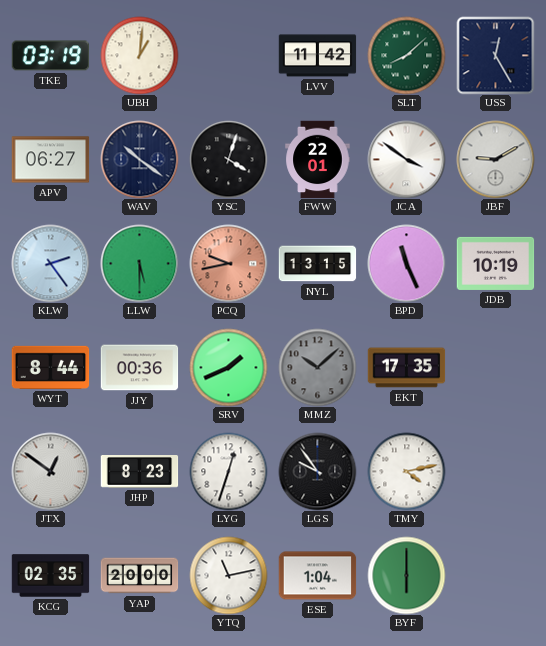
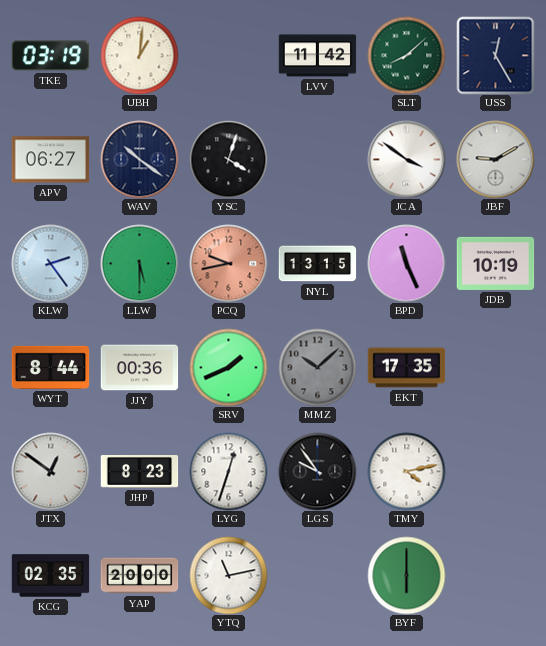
FWW: 22:01 -> none
ESE: 1:04 -> none
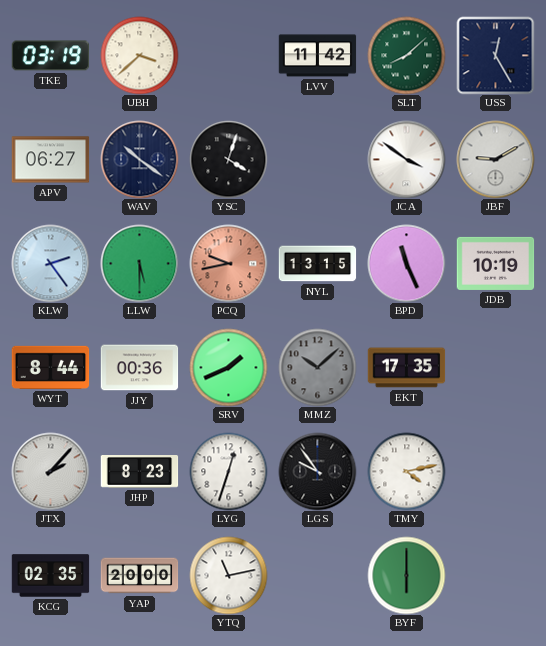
UBH: 1:01 -> 3:38
JTX: 12:51 -> 2:07
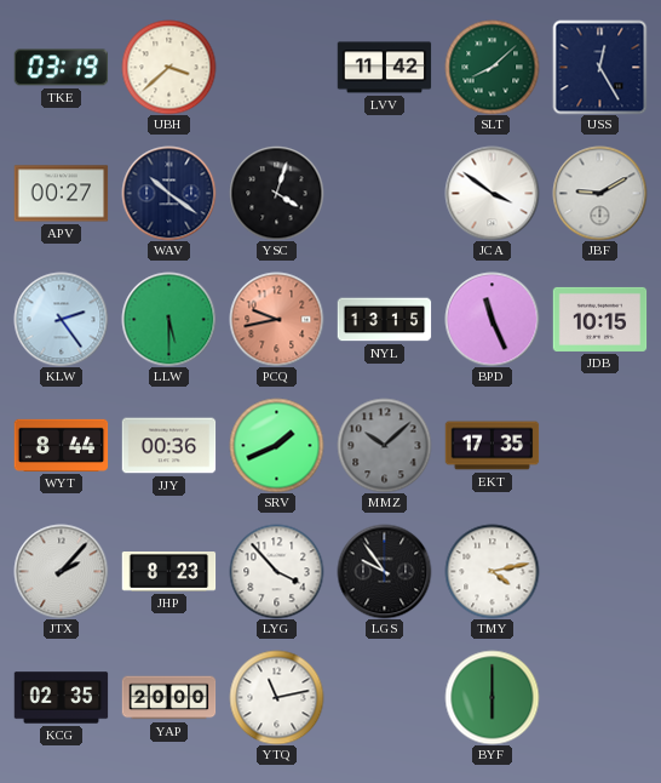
APV: 06:27 -> 00:27
JDB: 10:19 -> 10:15
LYG: 12:33 -> 3:53
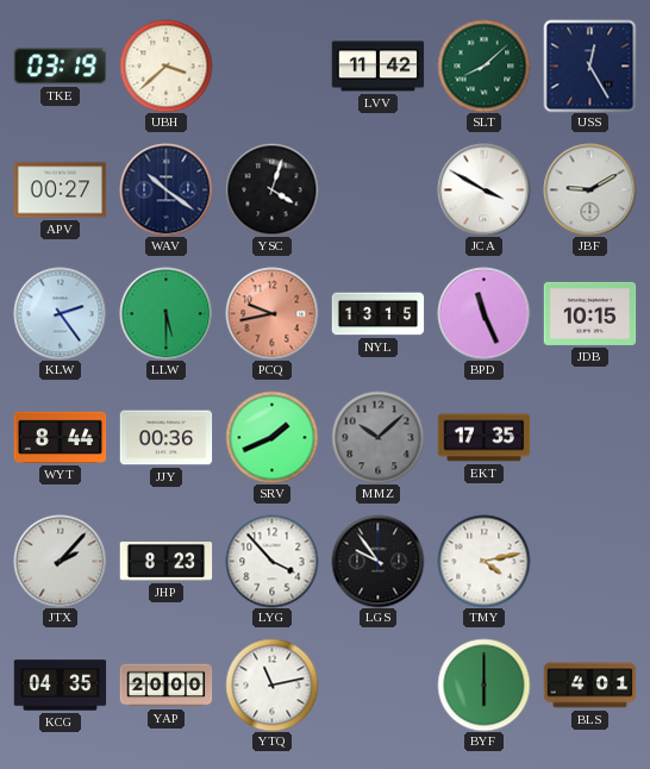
JCA: 3:51 -> 3:50
KCG: 02:35 -> 04:35
BLS: none -> 4:01
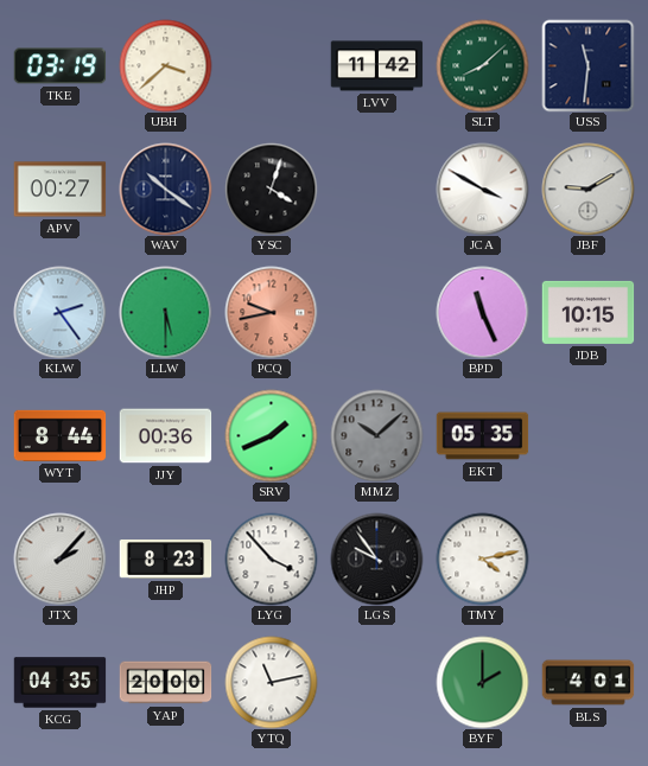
USS: 12:25 -> 11:31
NYL: 13:15 -> none
EKT: 17:35 -> 05:35
BYF: 6:00 -> 2:00
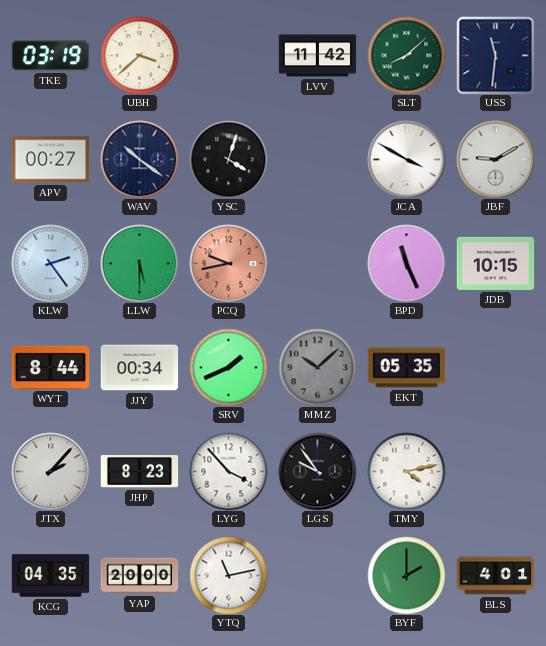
JJY: 00:36 -> 00:34
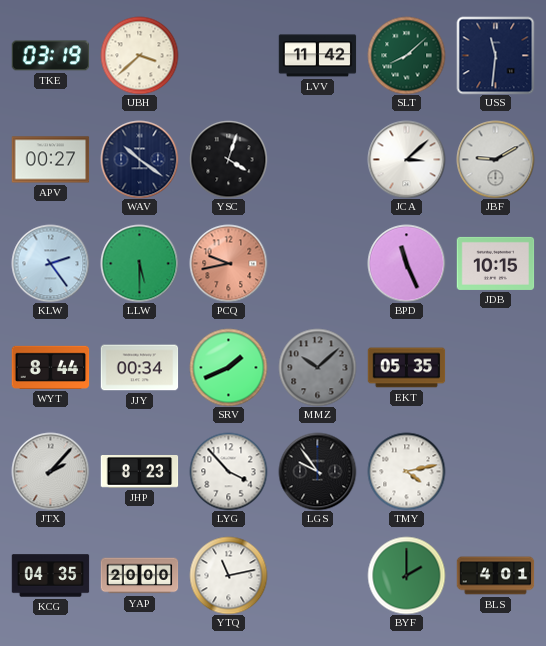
JCA: 3:50 -> 3:08
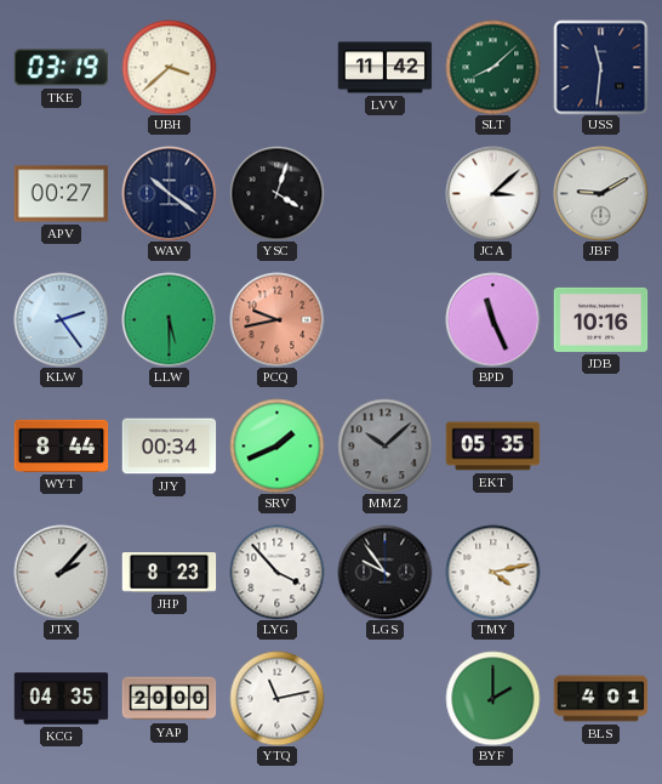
JDB: 10:15 -> 10:16
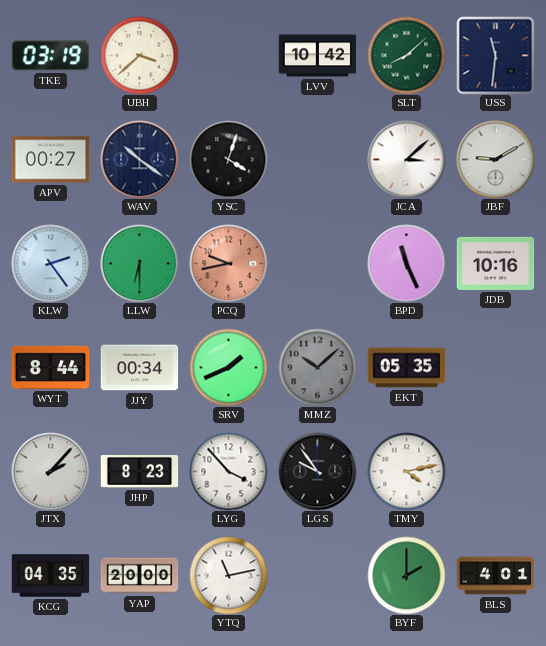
LVV: 11:42 -> 10:42
LLW: 5:30 -> 6:30
